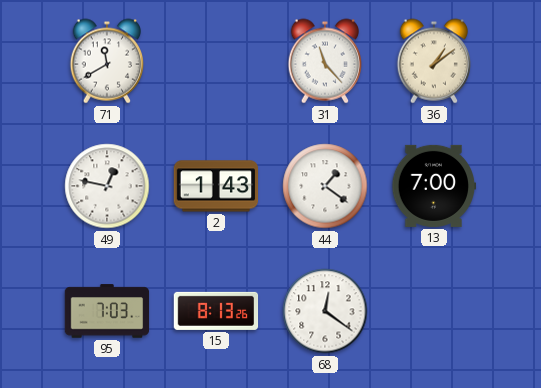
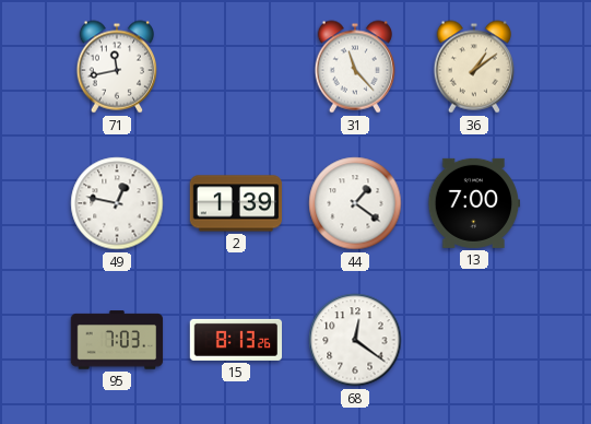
71: 11:40 -> 11:43
2: 1:43 -> 1:39
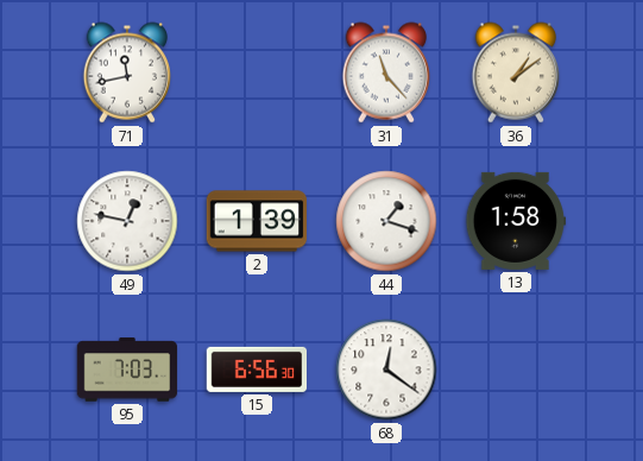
44: 1:21 -> 1:18
13: 7:00 -> 1:58
15: 8:13 -> 6:56
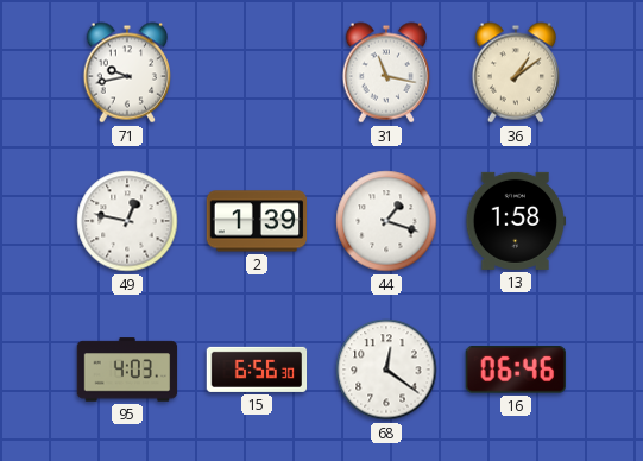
71: 11:43 -> 9:43
31: 11:23 -> 11:17
95: 7:03 -> 4:03
16: none -> 06:46
